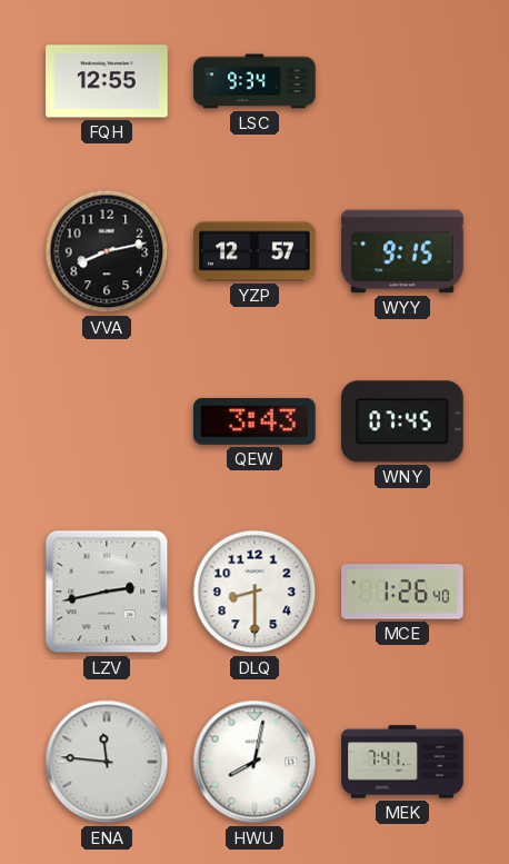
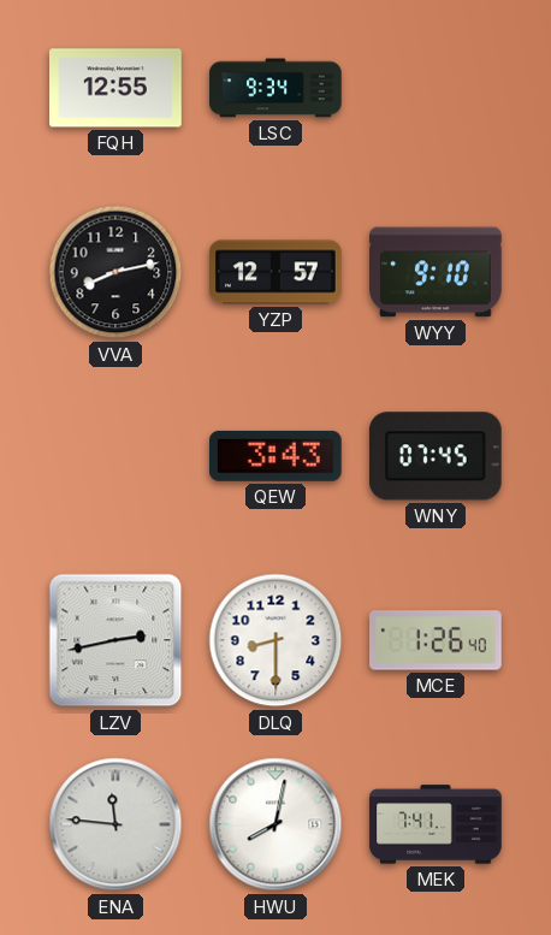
WYY: 9:15 -> 9:10
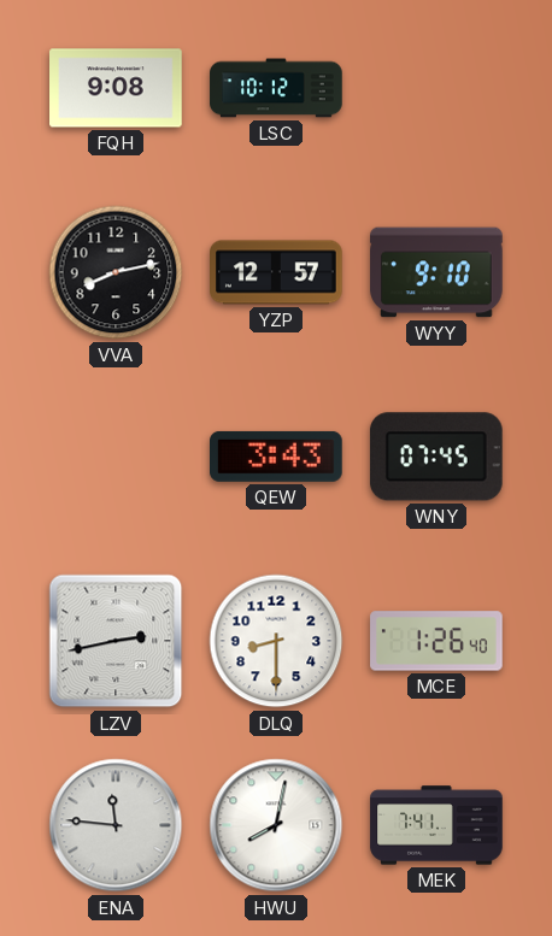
FQH: 12:55 -> 9:08
LSC: 9:34 -> 10:12
